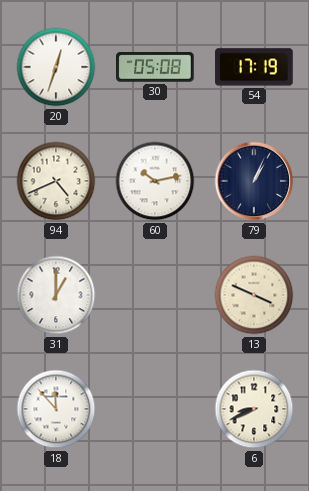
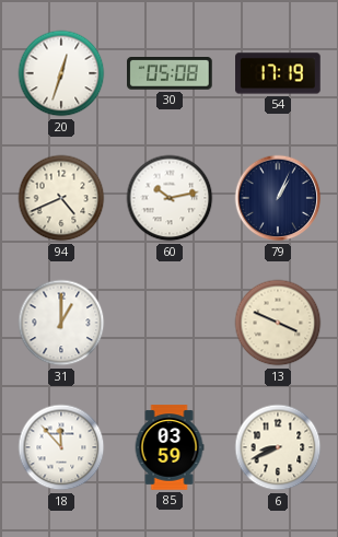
85: none -> 03:59
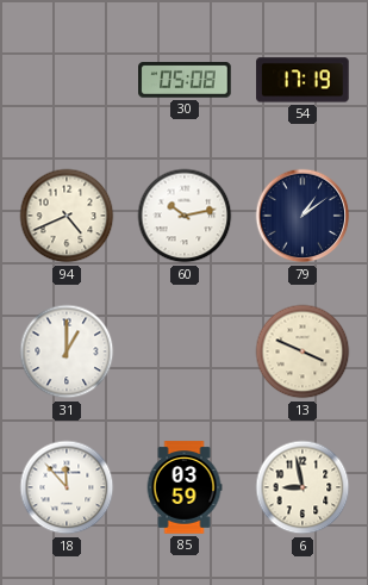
20: 12:33 -> none
79: 1:04 -> 1:09
6: 8:41 -> 8:58
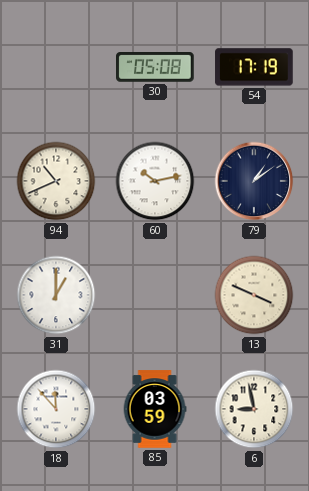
94: 4:41 -> 10:41
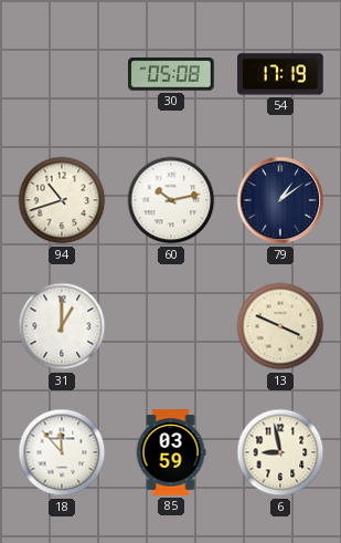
94: 10:41 -> 10:42
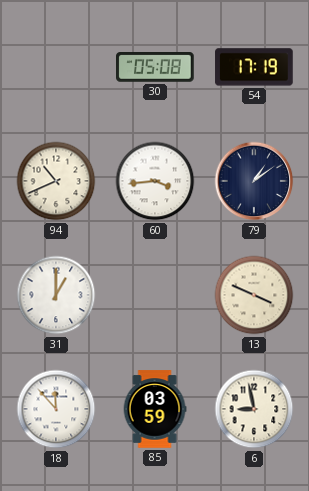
94: 10:42 -> 10:41
60: 10:13 -> 3:44
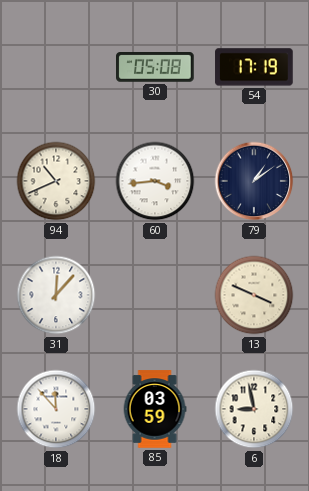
31: 1:00 -> 12:07
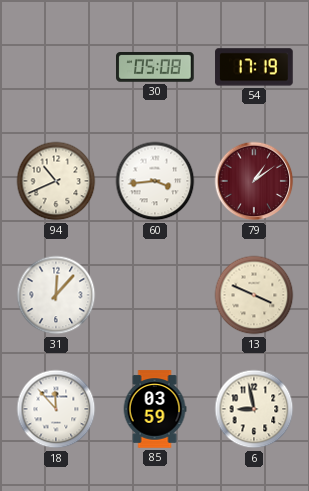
79 dial: navy -> burgundy
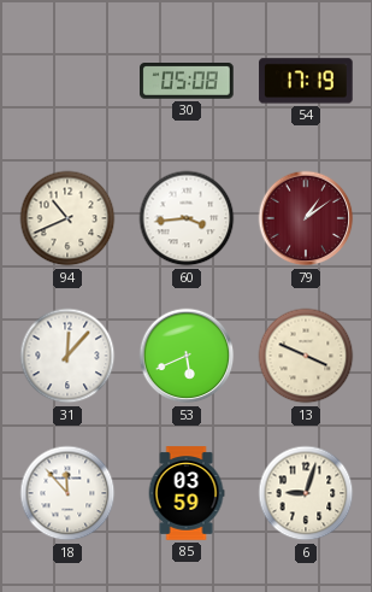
53: none -> 5:41
6: 8:58 -> 9:03
